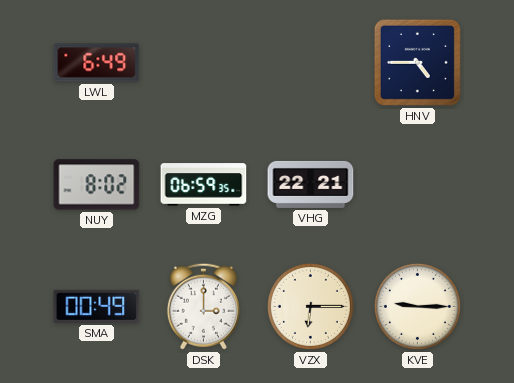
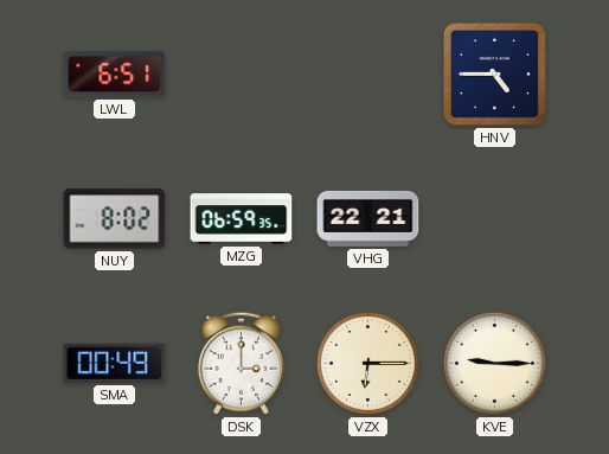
LWL: 6:49 -> 6:51
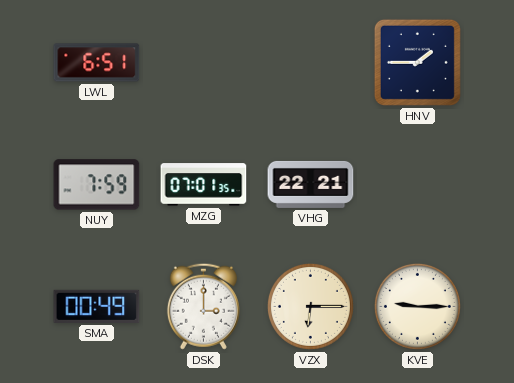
HNV: 4:45 -> 1:45
NUY: 8:02 -> 7:59
MZG: 06:59 -> 07:01
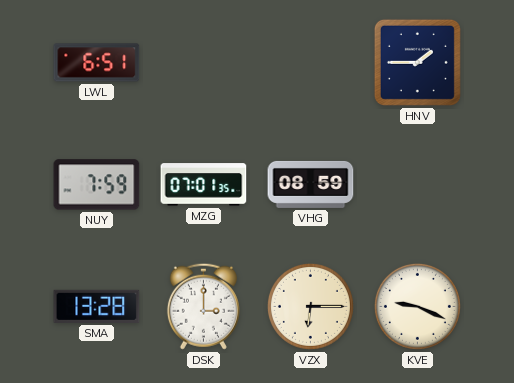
VHG: 22:21 -> 08:59
SMA: 00:49 -> 13:28
KVE: 9:15 -> 9:19
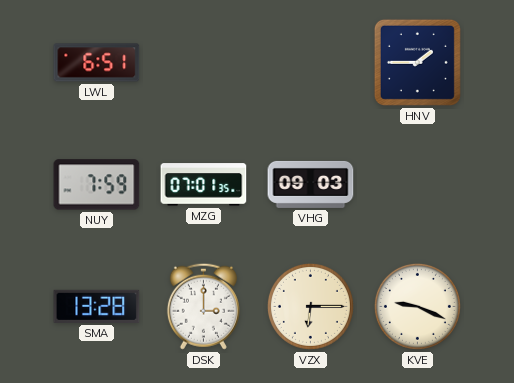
VHG: 08:59 -> 09:03
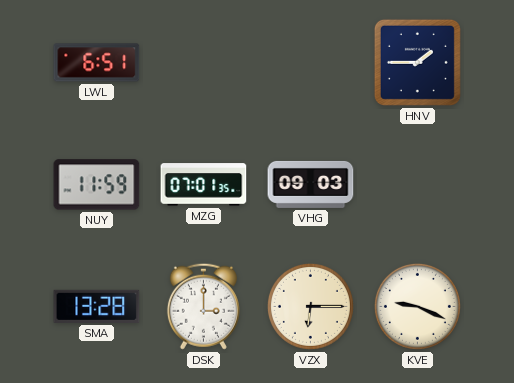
NUY: 7:59 -> 11:59
